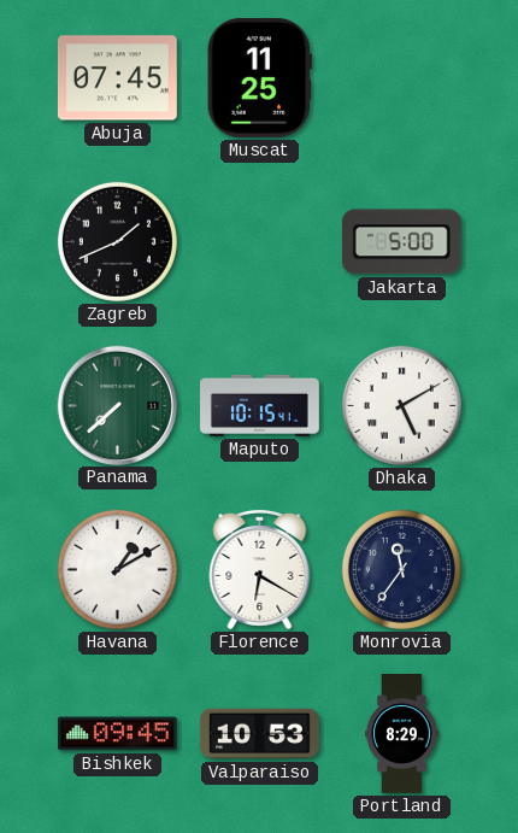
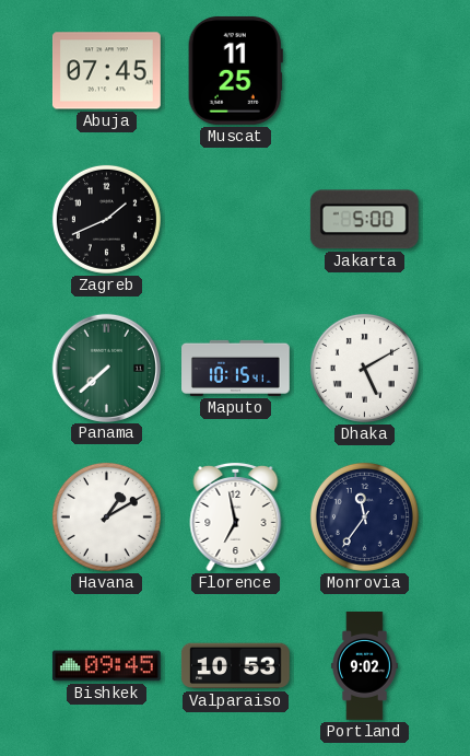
Florence: 6:20 -> 6:58
Portland: 8:29 -> 9:02
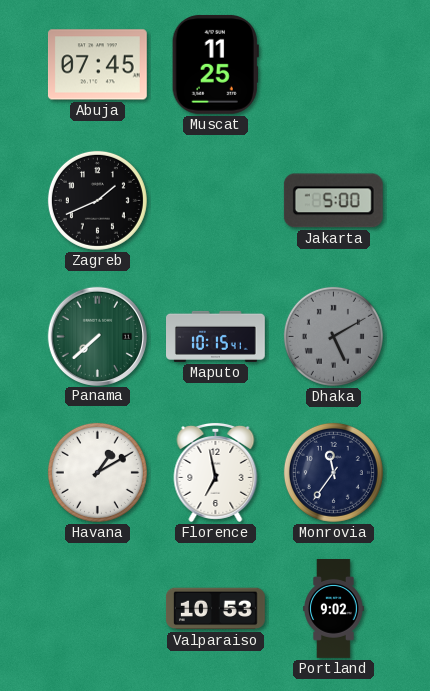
Dhaka dial: white -> grey
Bishkek: 09:45 -> none
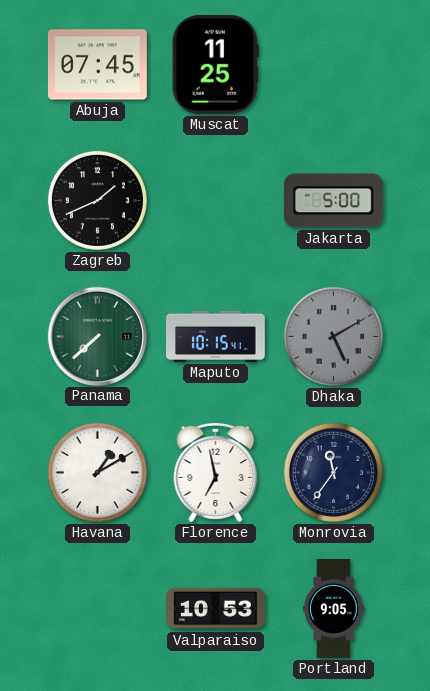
Portland: 9:02 -> 9:05
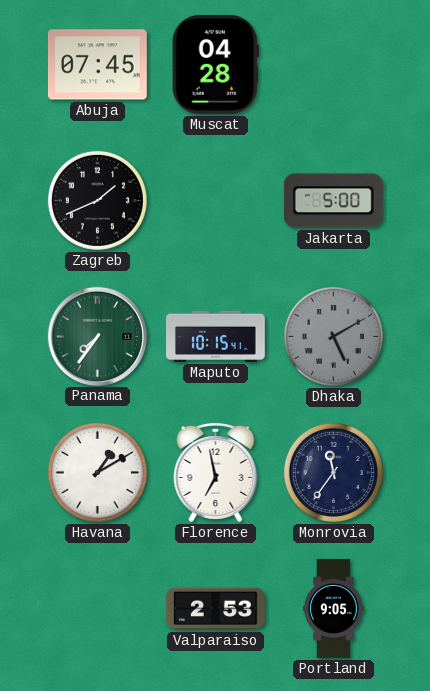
Muscat: 11:25 -> 04:28
Panama: 7:38 -> 7:36
Valparaiso: 10:53 -> 2:53
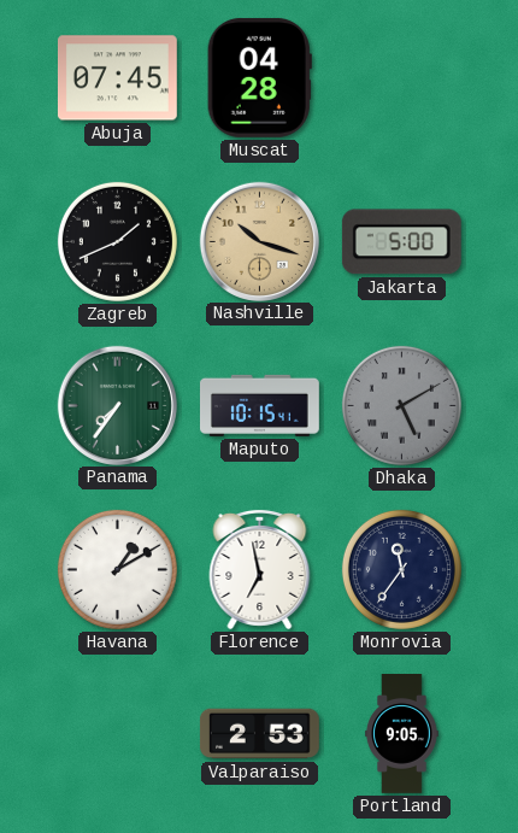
Nashville: none -> 10:18
